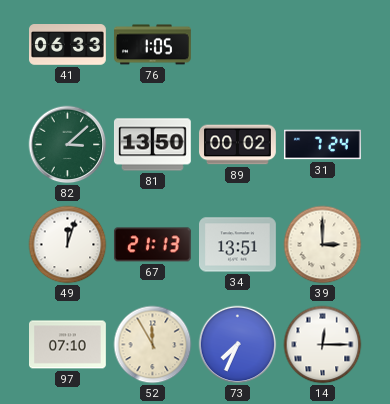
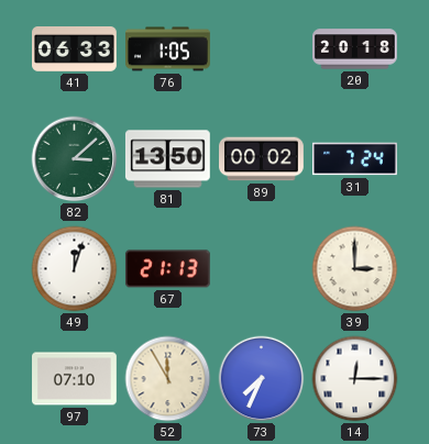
20: none -> 20:18
34: 13:51 -> none
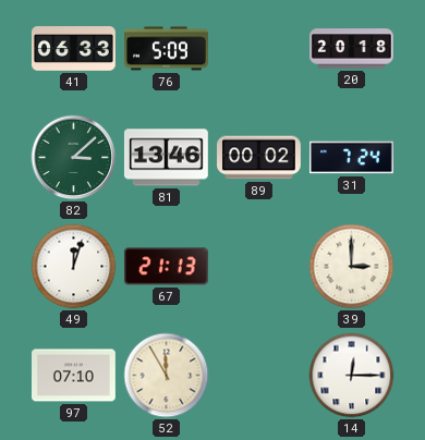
76: 1:05 -> 5:09
81: 13:50 -> 13:46
73: 7:34 -> none
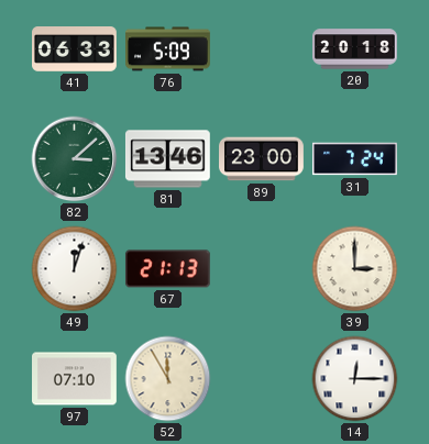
89: 00:02 -> 23:00
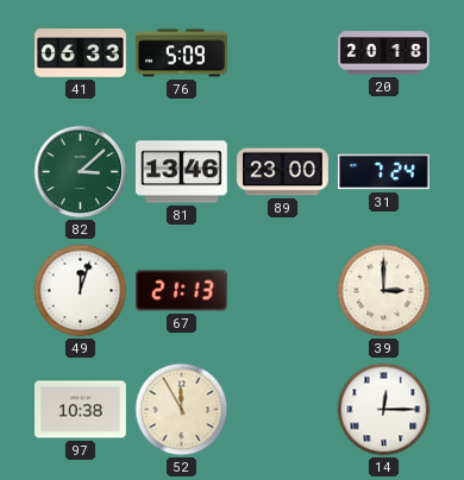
97: 07:10 -> 10:38
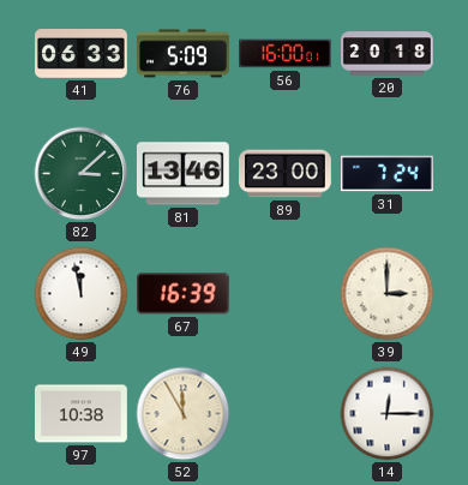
56: none -> 16:00
49: 12:03 -> 11:58
67: 21:13 -> 16:39
